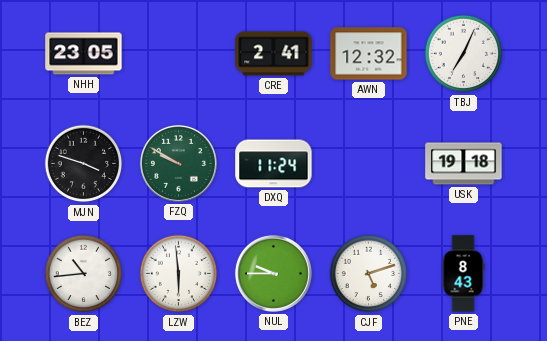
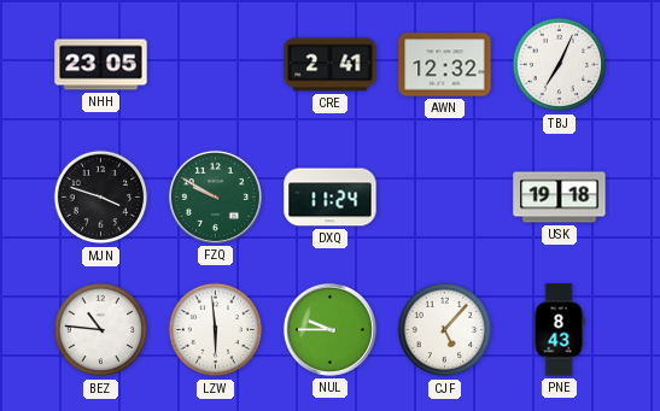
BEZ: 10:44 -> 10:46
CJF: 5:12 -> 5:07
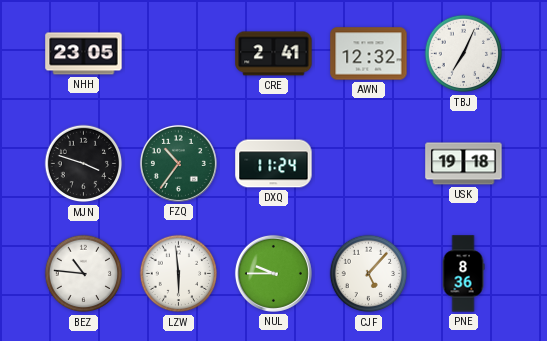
FZQ: 9:50 -> 10:36
PNE: 8:43 -> 8:36
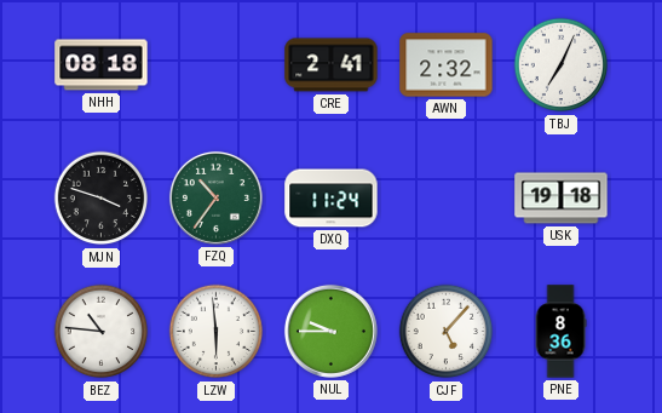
NHH: 23:05 -> 08:18
AWN: 12:32 -> 2:32
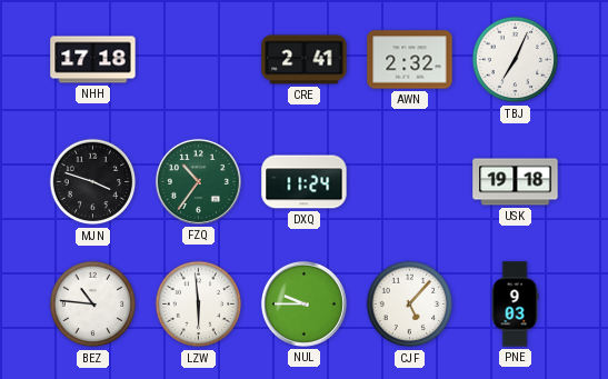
NHH: 08:18 -> 17:18
PNE: 8:36 -> 9:03
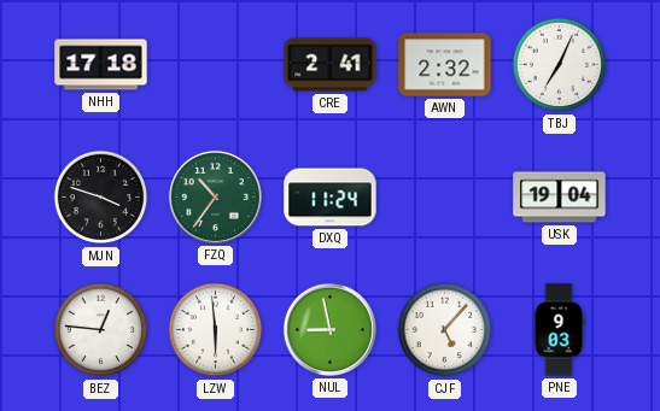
USK: 19:18 -> 19:04
BEZ: 10:46 -> 12:46
NUL: 9:45 -> 8:58
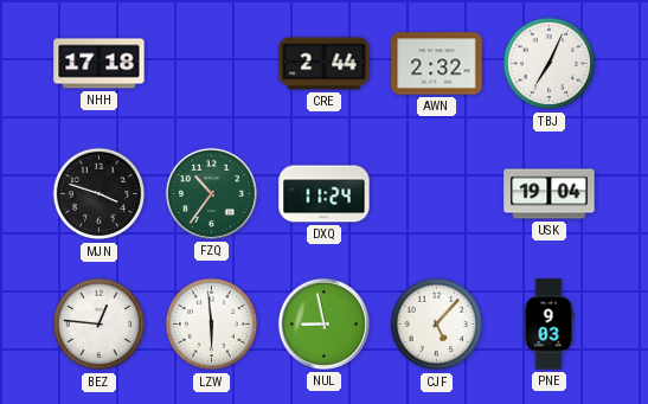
CRE: 2:41 -> 2:44
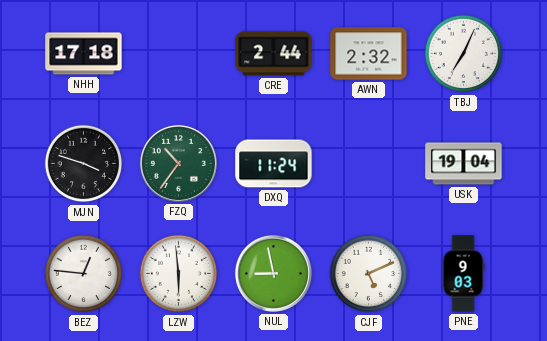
CJF: 5:07 -> 5:11
